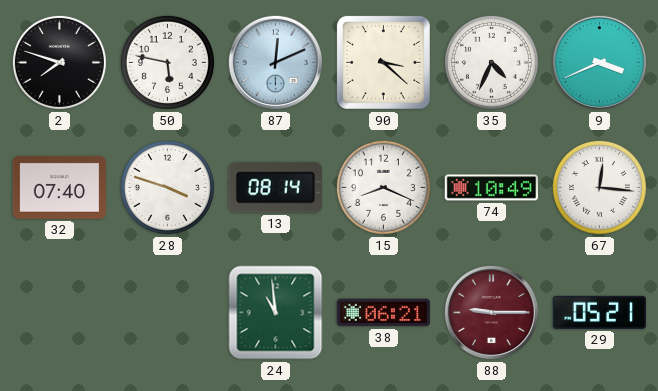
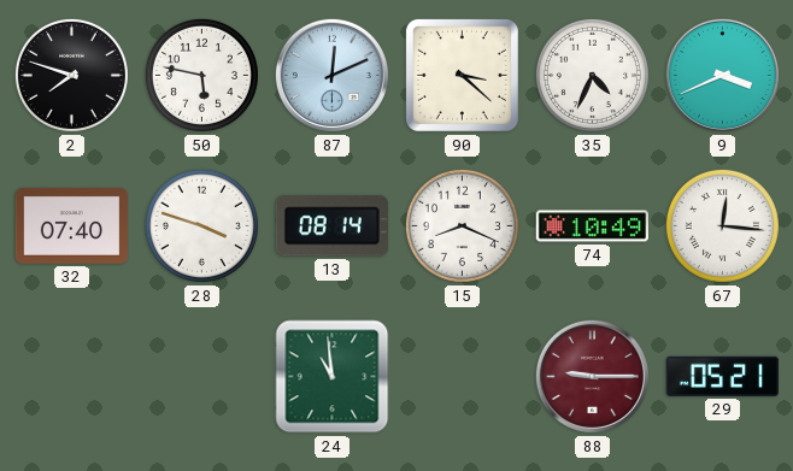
38: 06:21 -> none
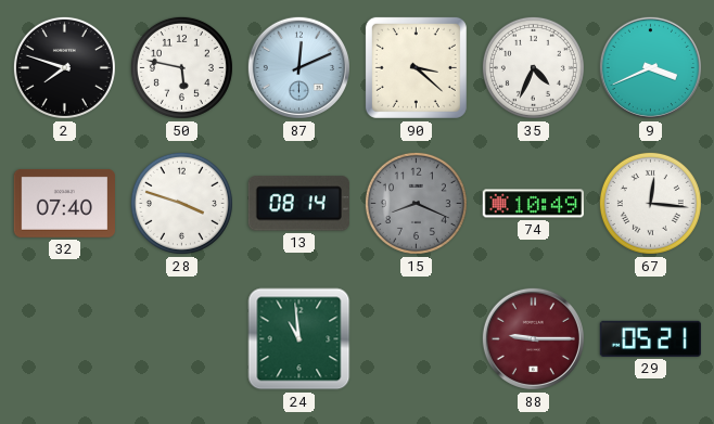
15 dial: white -> grey
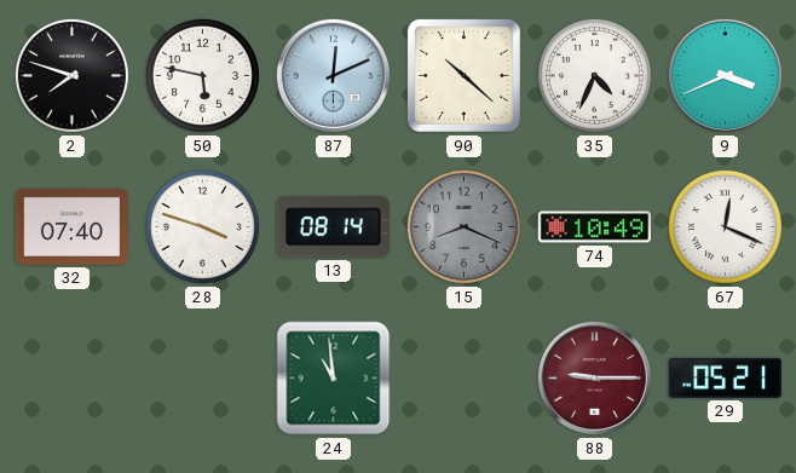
90: 3:22 -> 10:22
67: 12:16 -> 12:19
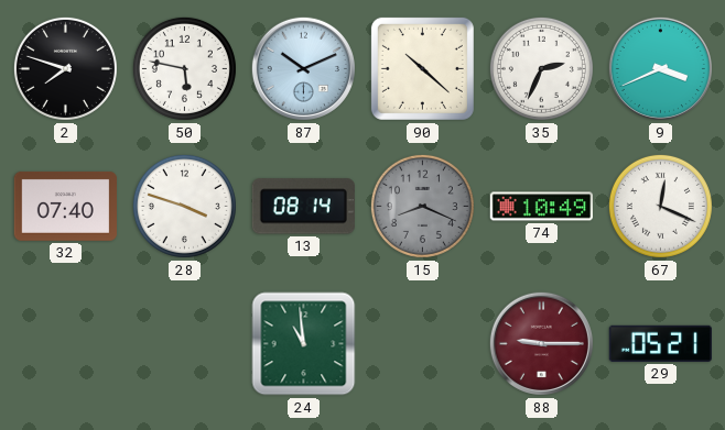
87: 12:11 -> 10:11
35: 4:34 -> 2:34
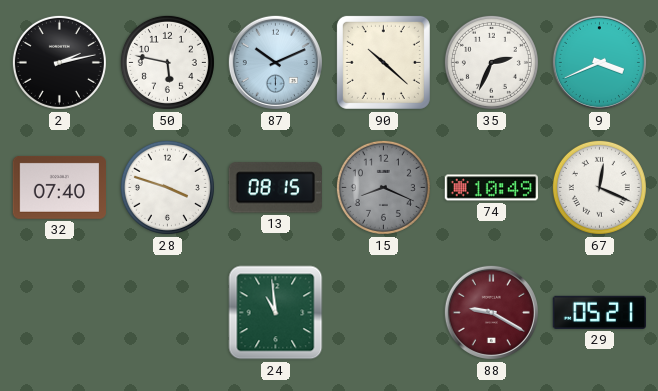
2: 7:48 -> 2:13
13: 08:14 -> 08:15
88: 9:15 -> 9:20
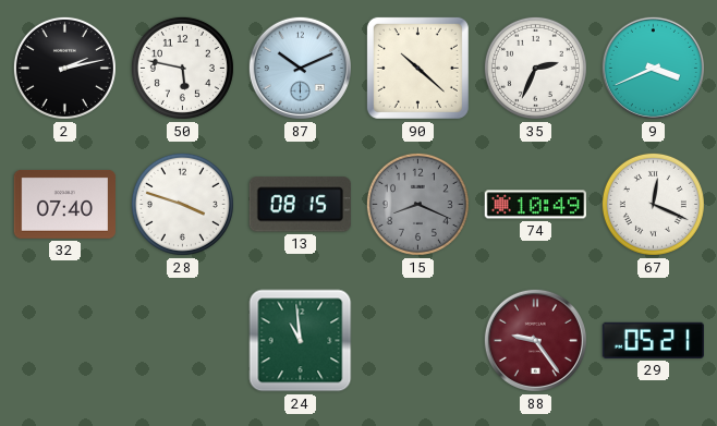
88: 9:20 -> 9:24
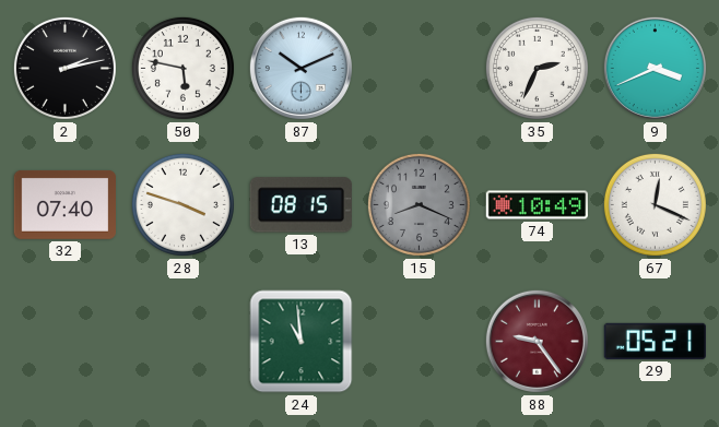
90: 10:22 -> none
